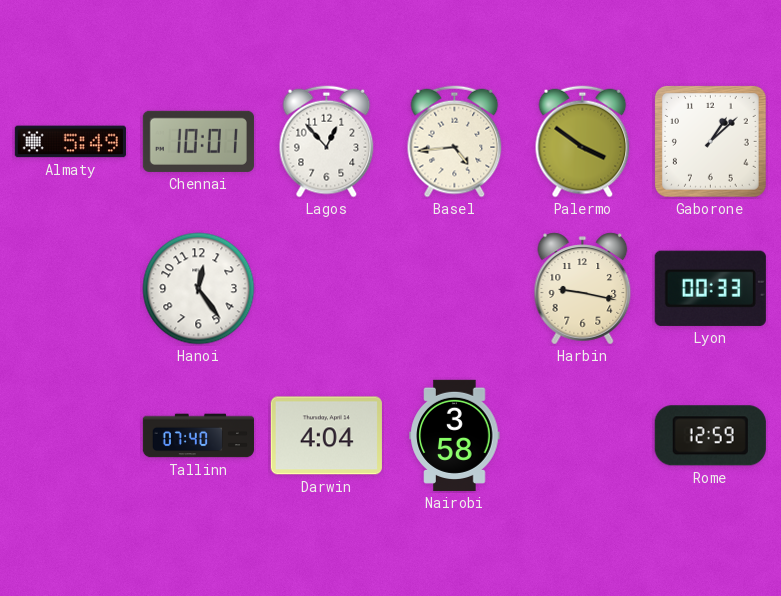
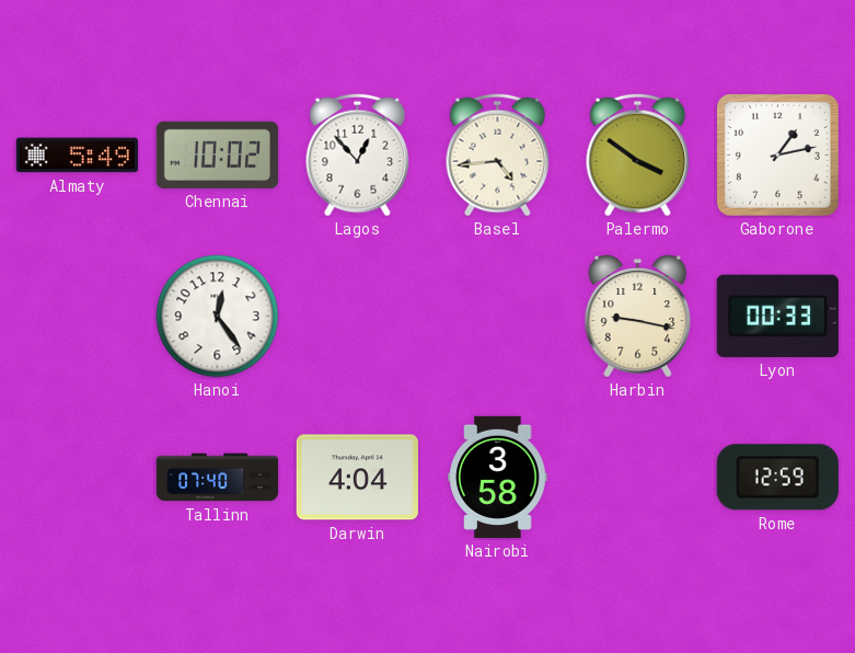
Chennai: 10:01 -> 10:02
Gaborone: 1:08 -> 1:13
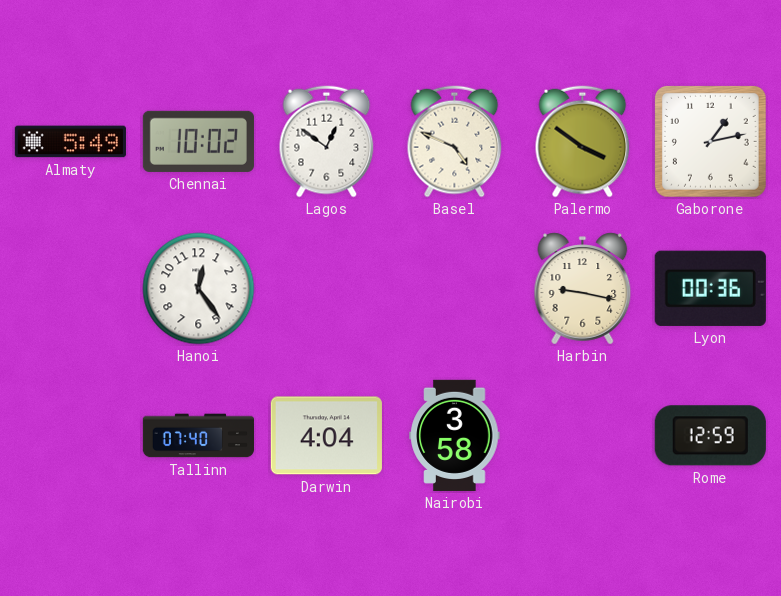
Lagos: 12:53 -> 12:51
Basel: 4:44 -> 4:49
Lyon: 00:33 -> 00:36
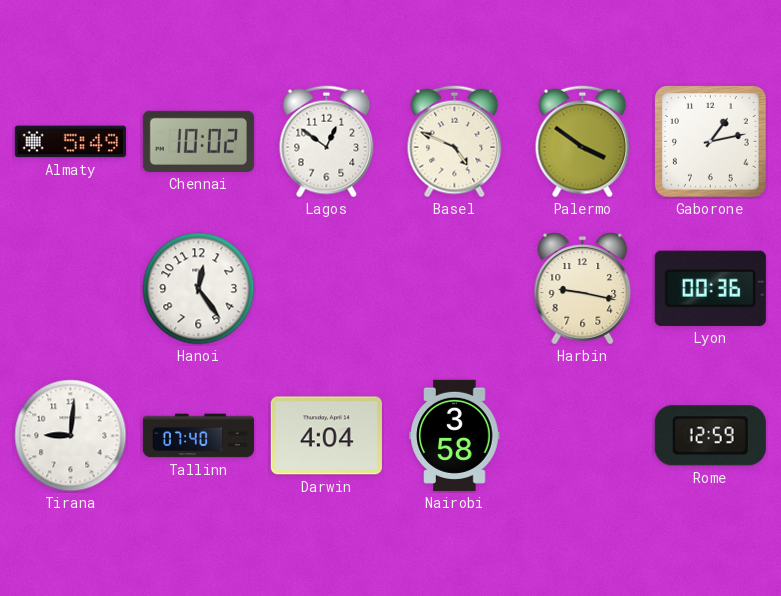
Tirana: none -> 9:01
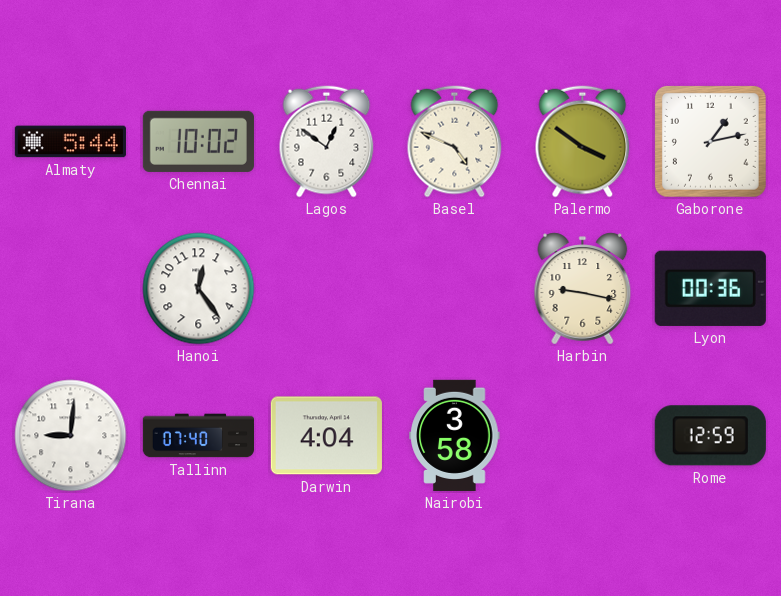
Almaty: 5:49 -> 5:44
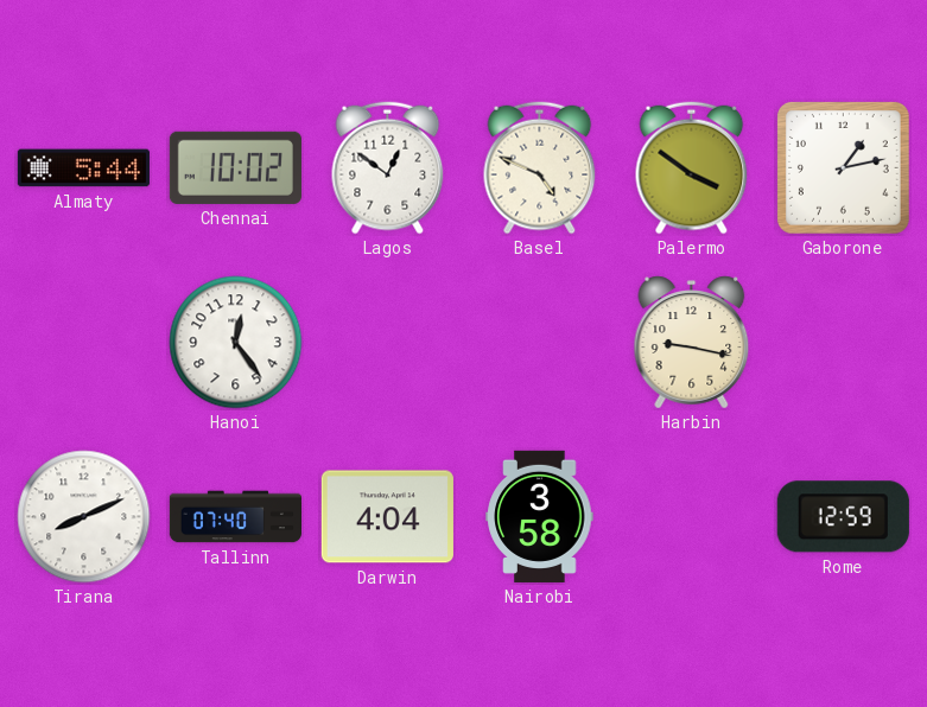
Lyon: 00:36 -> none
Tirana: 9:01 -> 8:11
